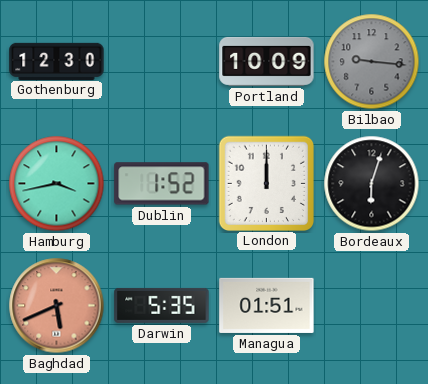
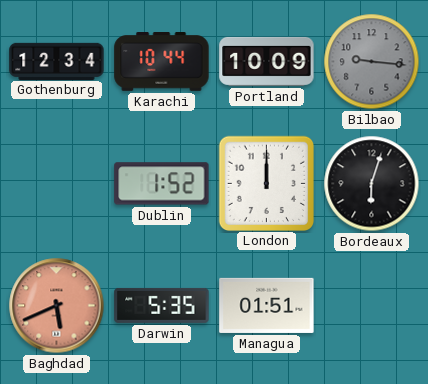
Gothenburg: 12:30 -> 12:34
Karachi: none -> 10:44
Hamburg: 3:43 -> none
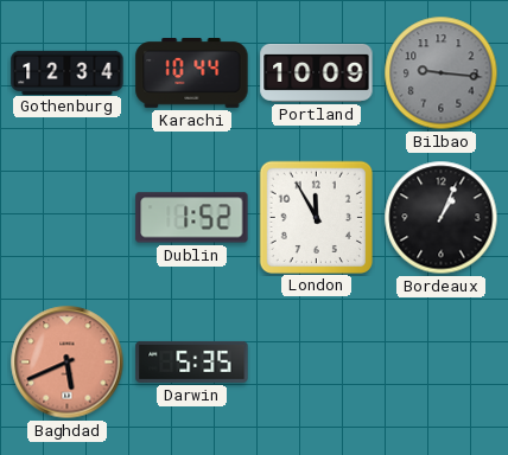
London: 12:00 -> 11:55
Bordeaux: 6:03 -> 1:04
Managua: 01:51 -> none
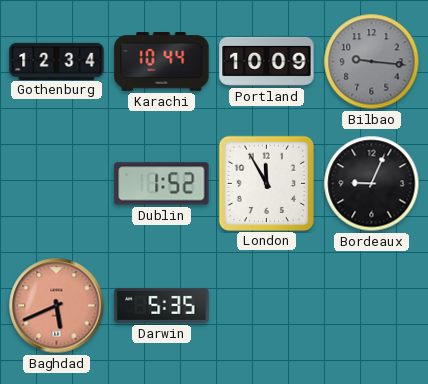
Bordeaux: 1:04 -> 9:04
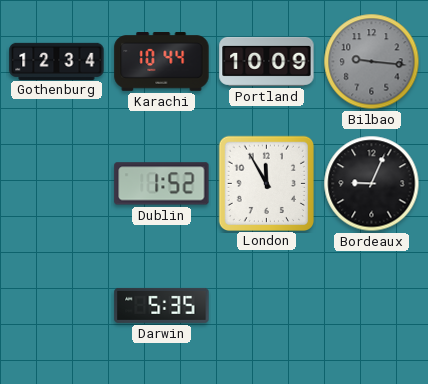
Baghdad: 5:41 -> none
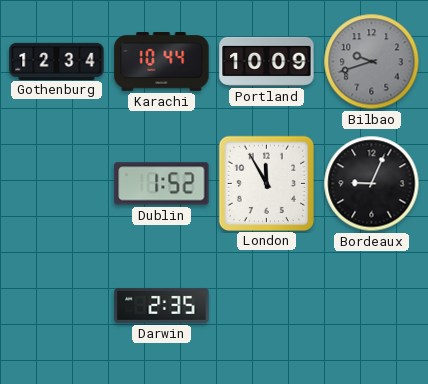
Bilbao: 9:16 -> 9:42
Darwin: 5:35 -> 2:35
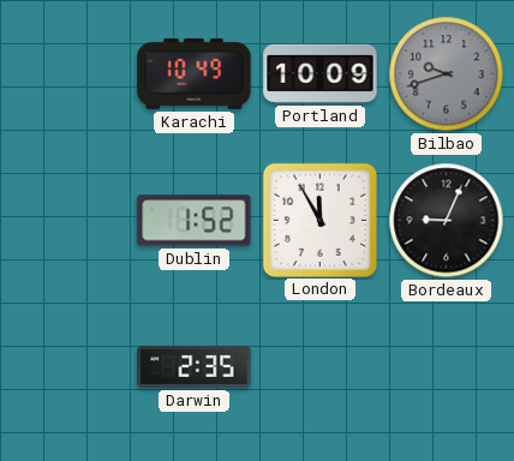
Gothenburg: 12:34 -> none
Karachi: 10:44 -> 10:49
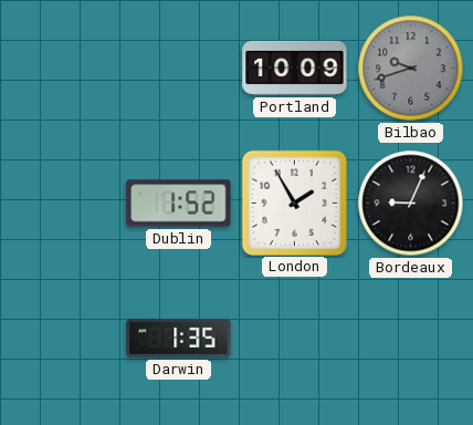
Karachi: 10:49 -> none
London: 11:55 -> 1:55
Darwin: 2:35 -> 1:35
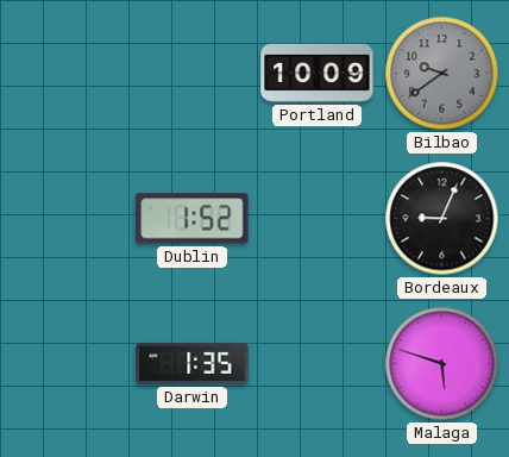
Bilbao: 9:42 -> 9:39
London: 1:55 -> none
Malaga: none -> 5:48
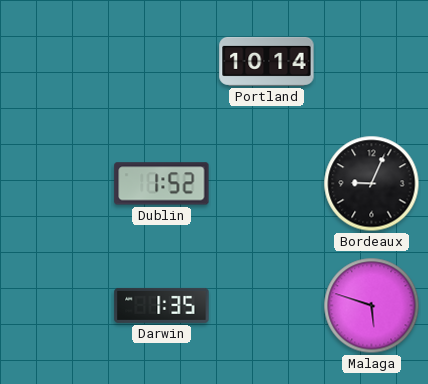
Portland: 10:09 -> 10:14
Bilbao: 9:39 -> none
